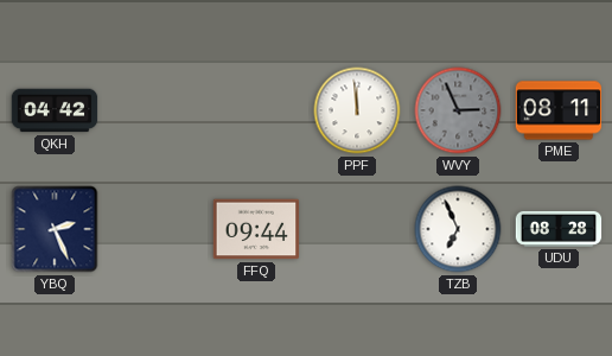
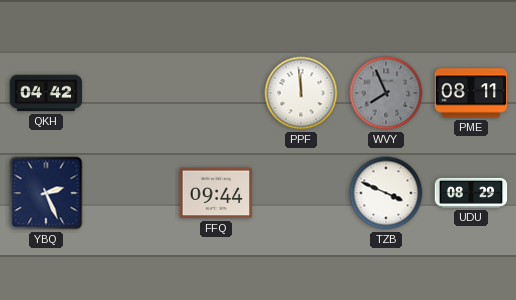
WVY: 2:56 -> 7:56
TZB: 6:56 -> 3:49
UDU: 08:28 -> 08:29
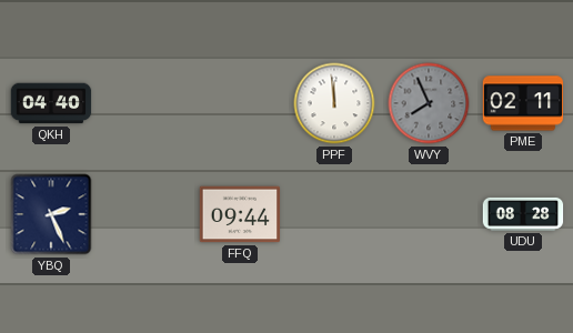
QKH: 04:42 -> 04:40
PME: 08:11 -> 02:11
TZB: 3:49 -> none
UDU: 08:29 -> 08:28
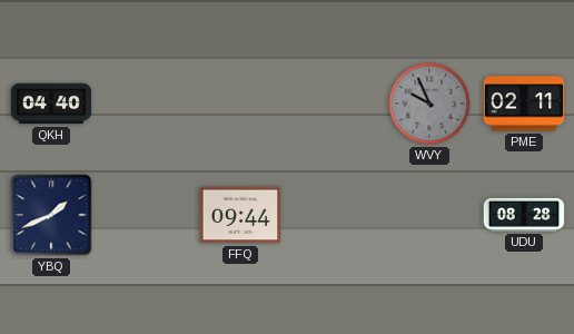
PPF: 11:59 -> none
WVY: 7:56 -> 9:56
YBQ: 2:26 -> 1:41
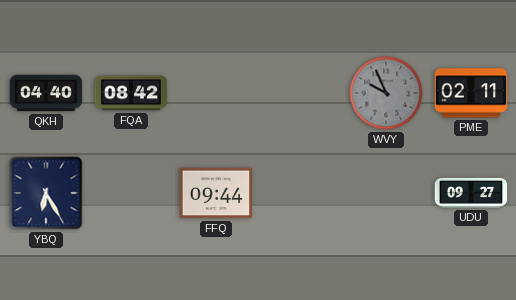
FQA: none -> 08:42
YBQ: 1:41 -> 6:25
UDU: 08:28 -> 09:27
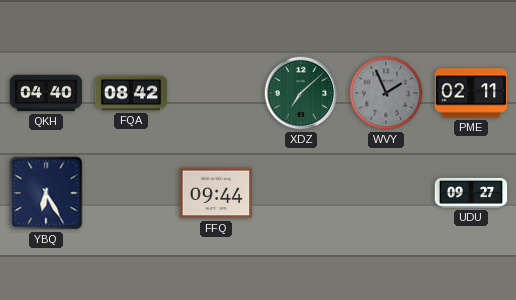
XDZ: none -> 7:08
WVY: 9:56 -> 1:56
